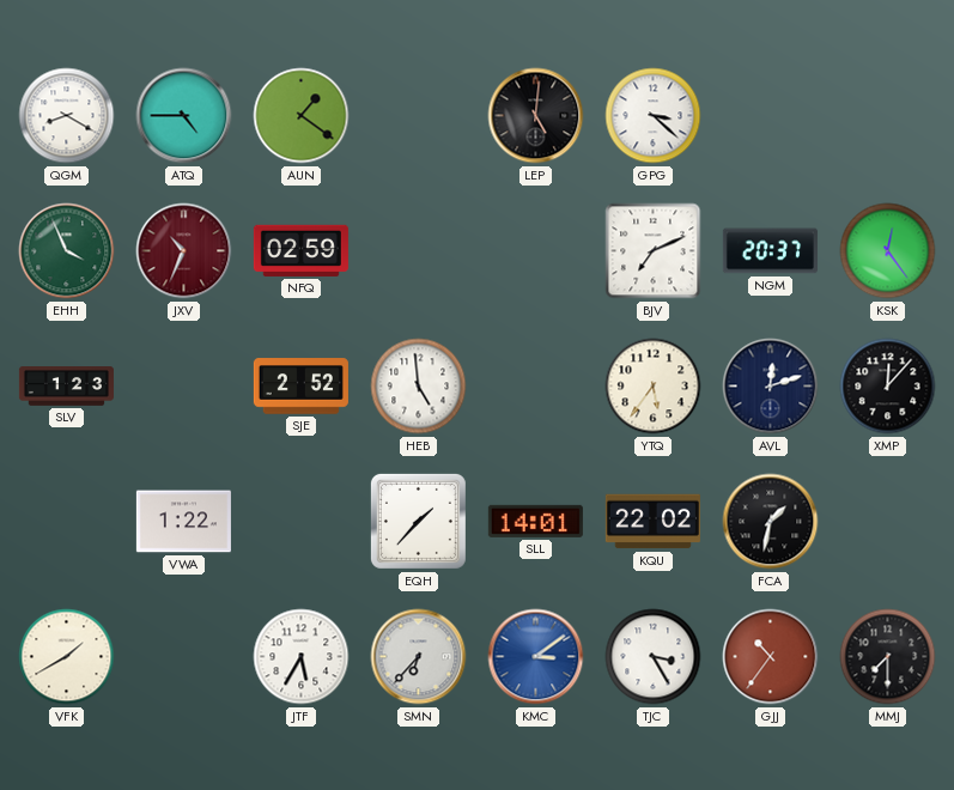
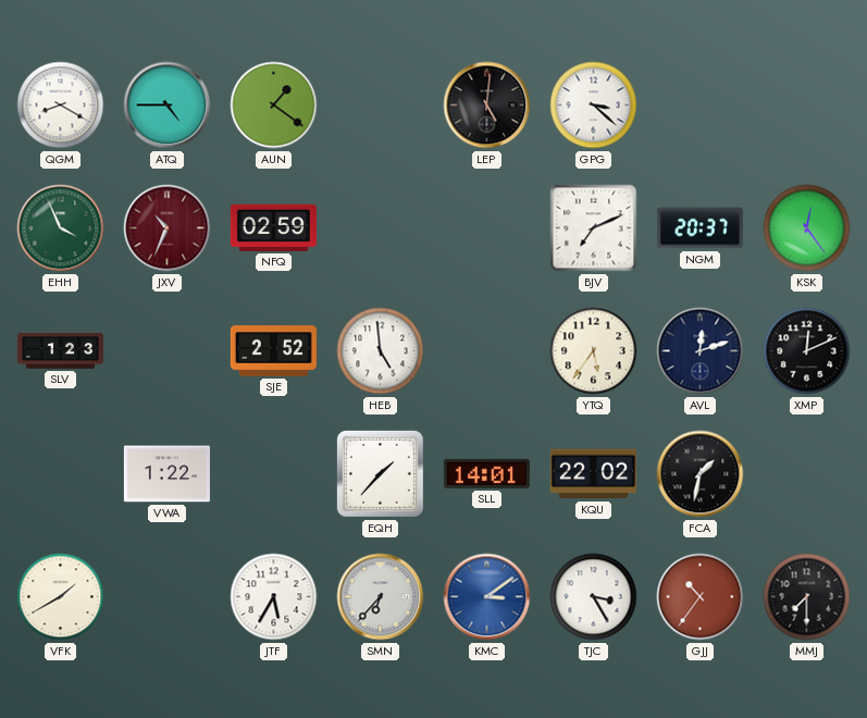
XMP: 12:07 -> 12:11
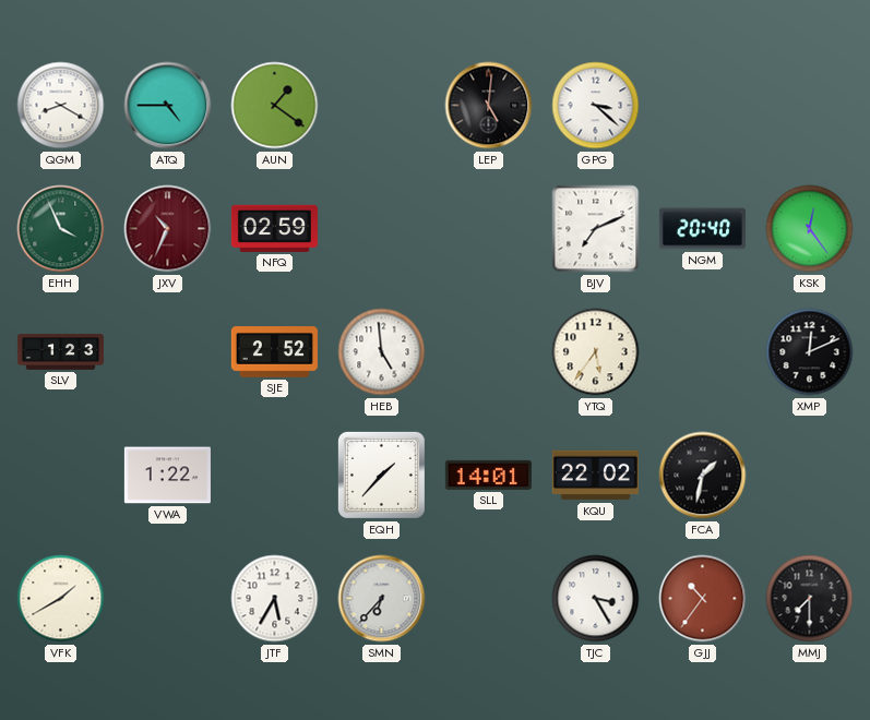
NGM: 20:37 -> 20:40
AVL: 12:12 -> none
KMC: 3:09 -> none
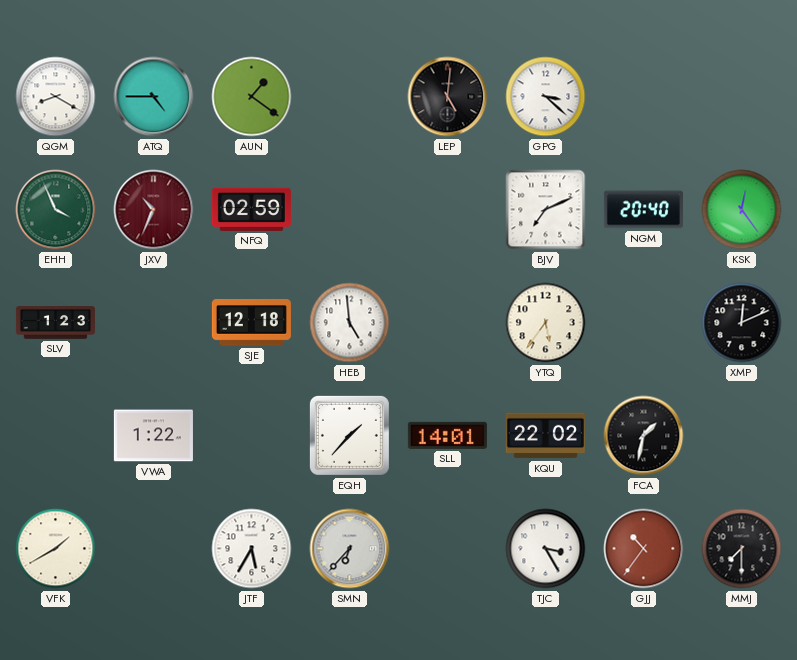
SJE: 2:52 -> 12:18
